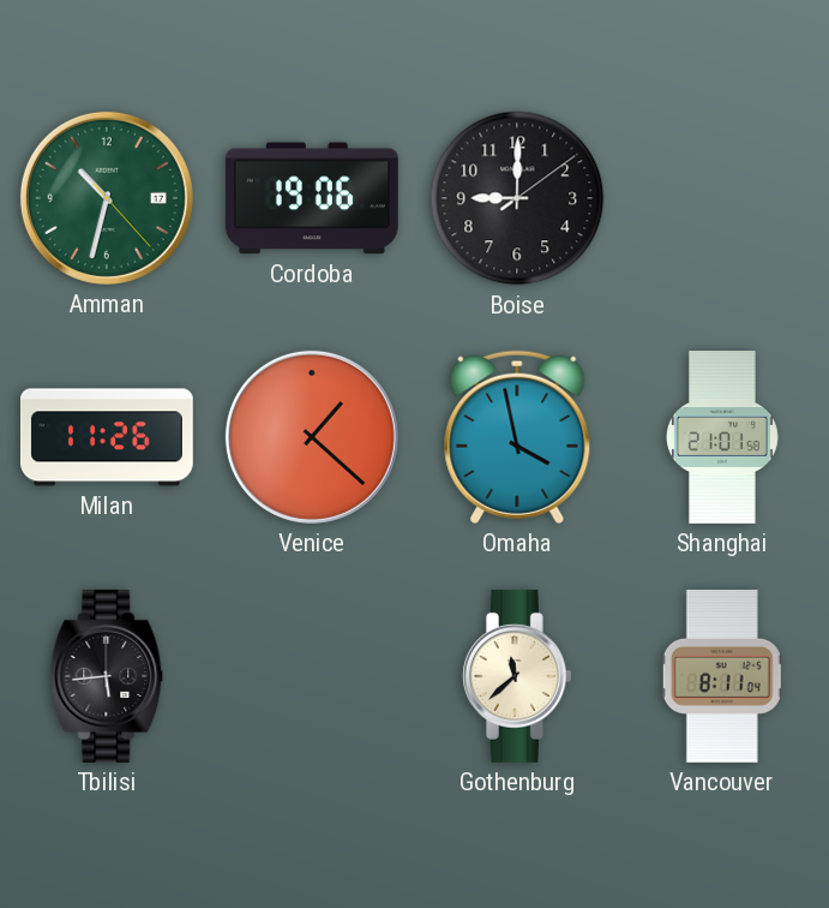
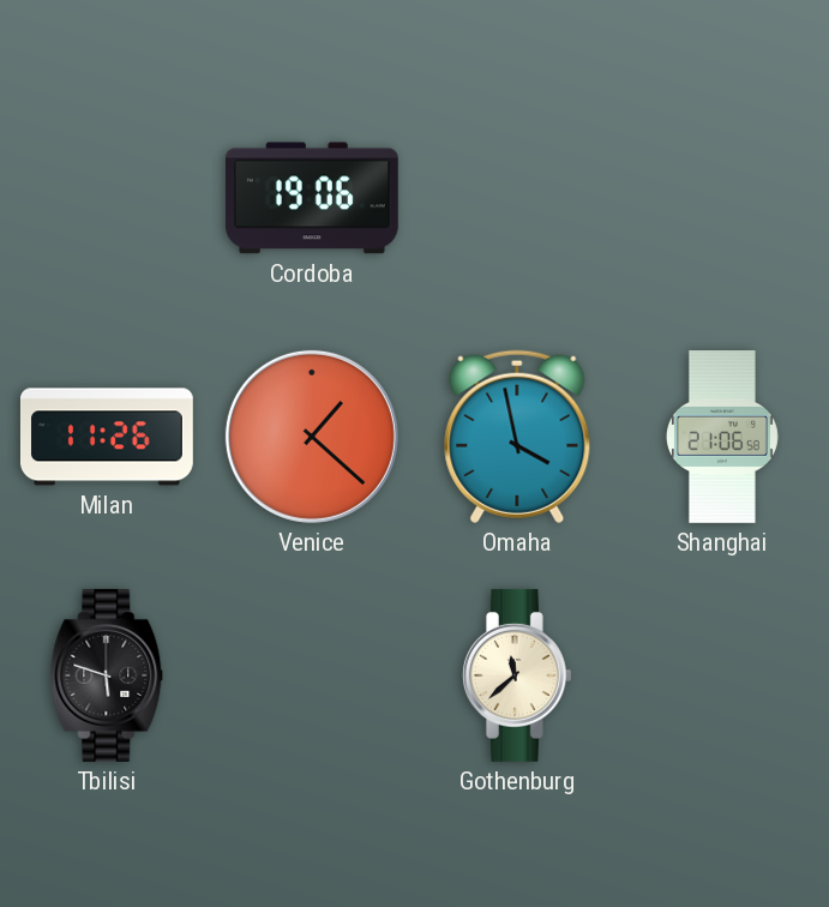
Amman: 10:32 -> none
Boise: 9:00 -> none
Shanghai: 21:01 -> 21:06
Tbilisi: 5:44 -> 5:48
Vancouver: 8:11 -> none
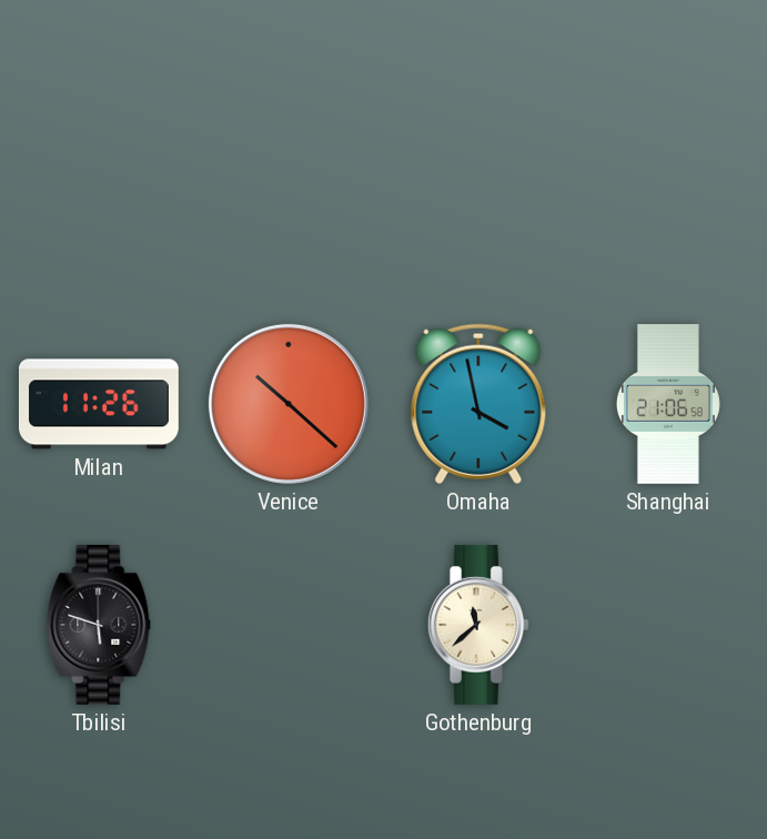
Cordoba: 19:06 -> none
Venice: 1:22 -> 10:22
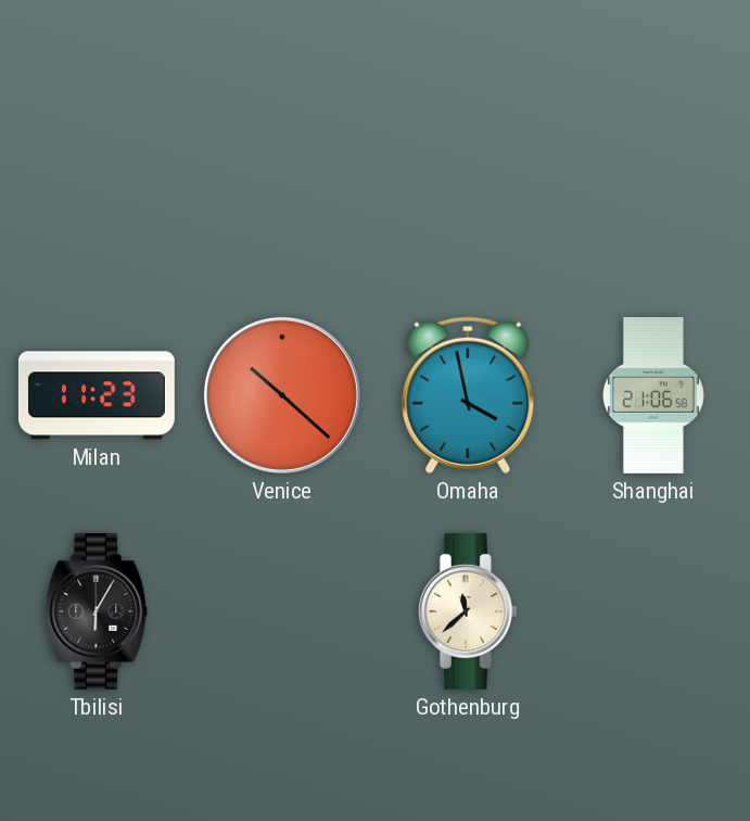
Milan: 11:26 -> 11:23
Tbilisi: 5:48 -> 6:05
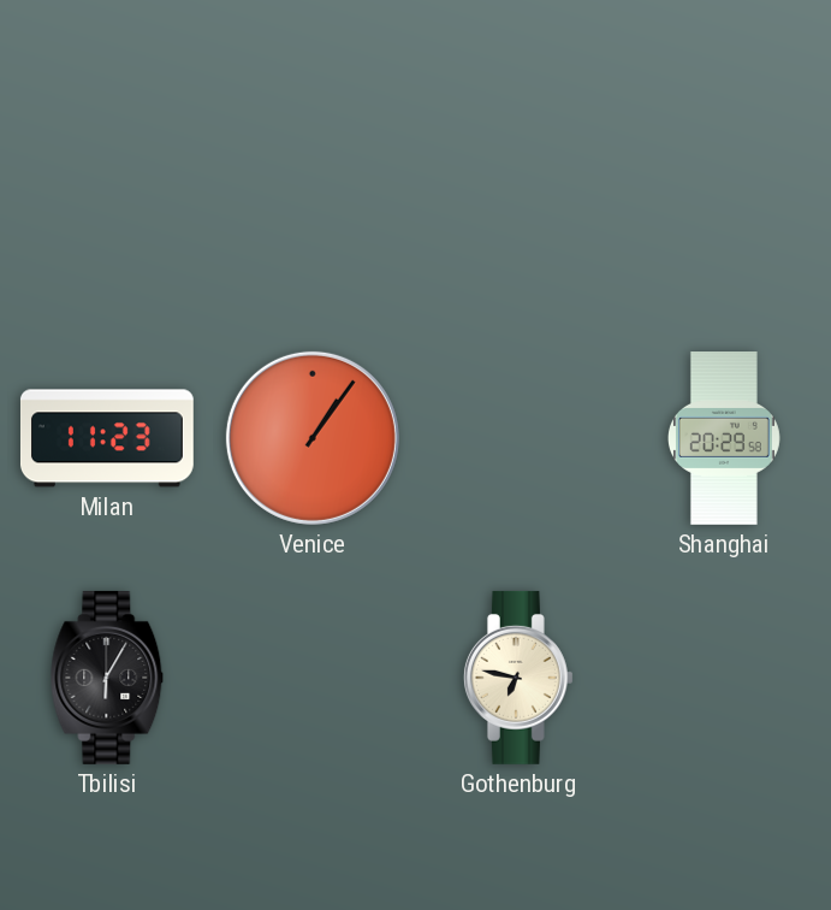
Venice: 10:22 -> 1:06
Omaha: 3:58 -> none
Shanghai: 21:06 -> 20:29
Gothenburg: 11:38 -> 6:47
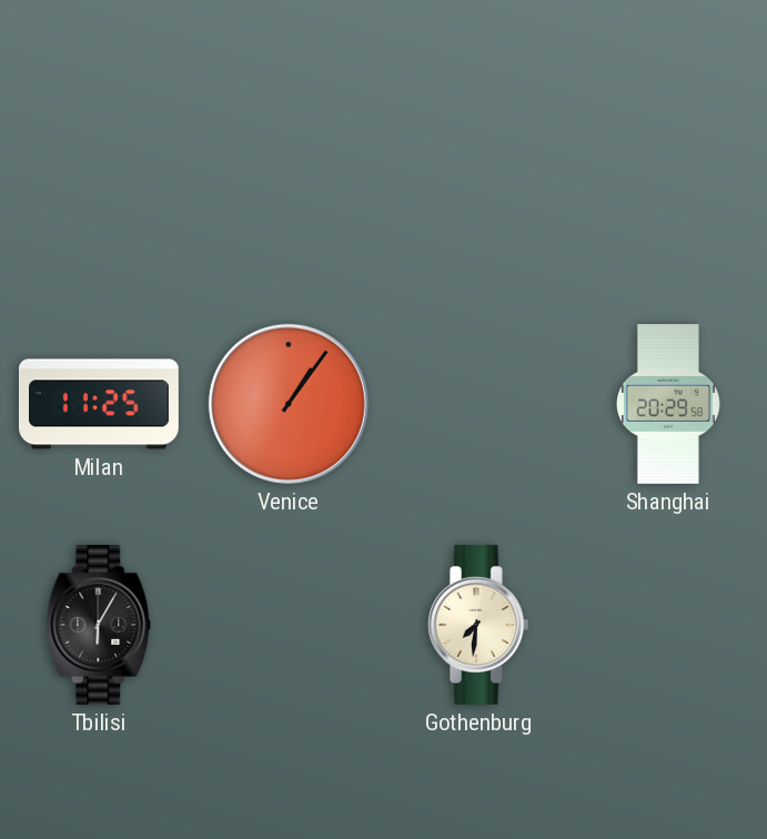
Milan: 11:23 -> 11:25
Gothenburg: 6:47 -> 7:31
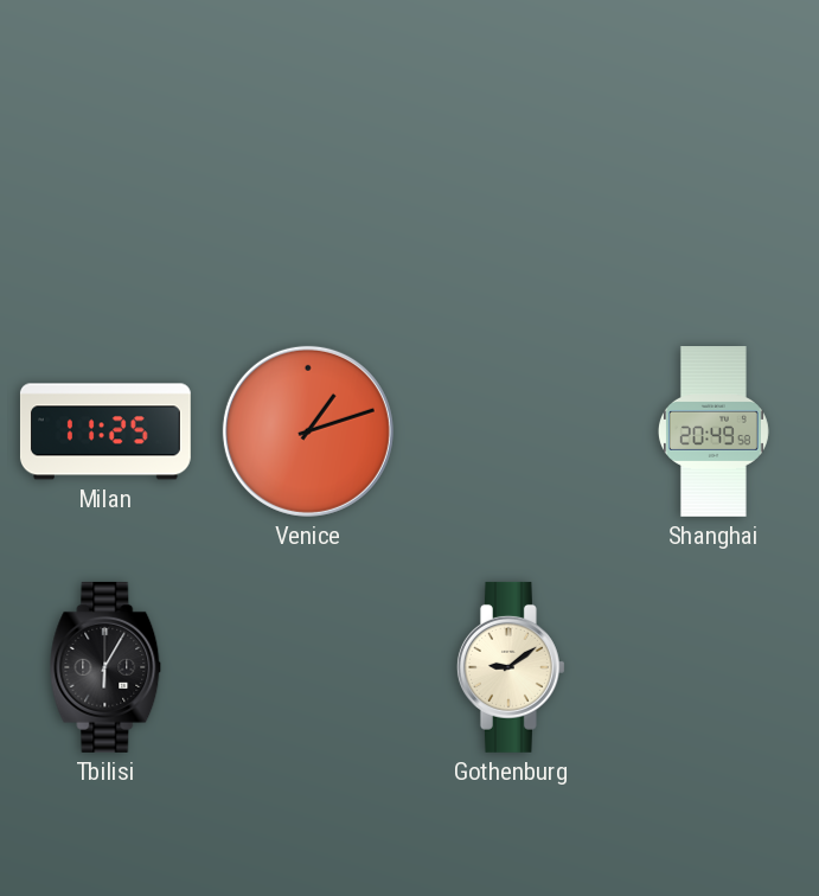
Venice: 1:06 -> 1:12
Shanghai: 20:29 -> 20:49
Gothenburg: 7:31 -> 9:09
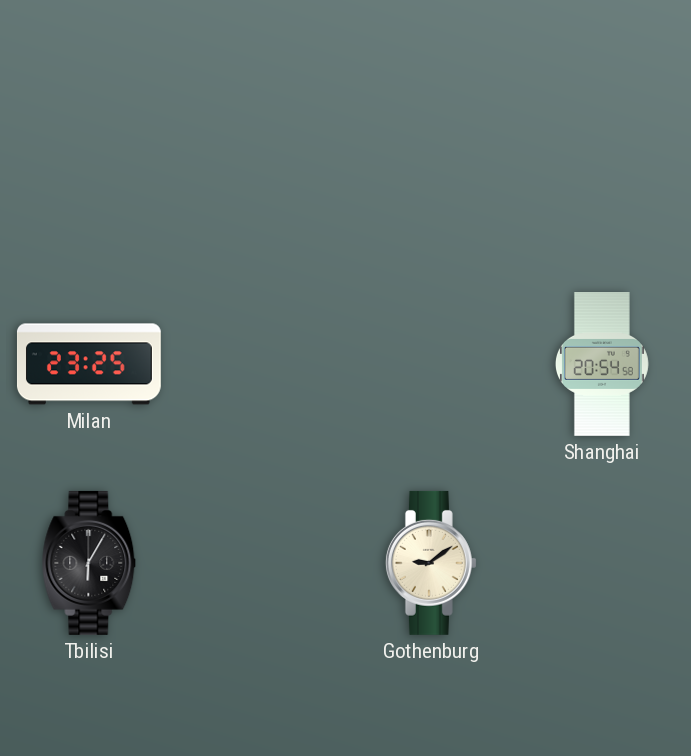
Milan: 11:25 -> 23:25
Venice: 1:12 -> none
Shanghai: 20:49 -> 20:54
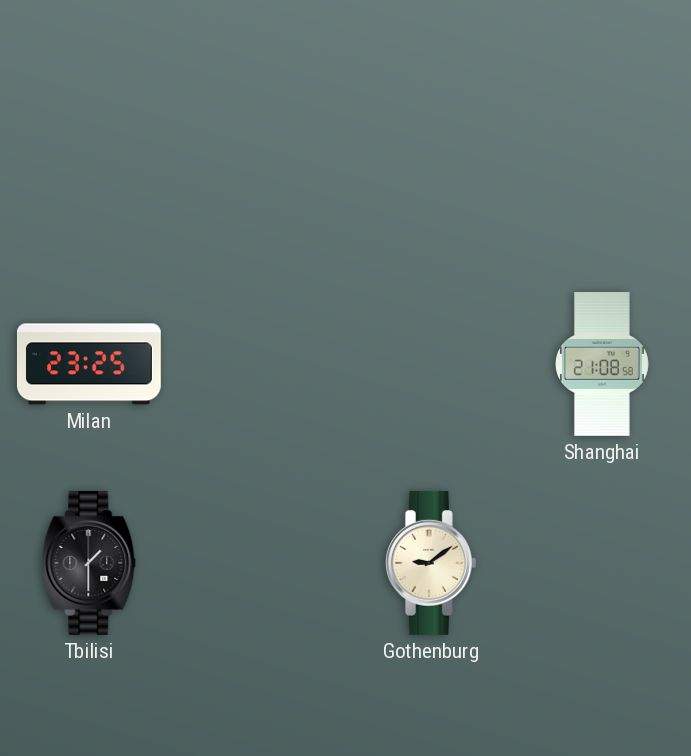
Shanghai: 20:54 -> 21:08
Tbilisi: 6:05 -> 1:30
